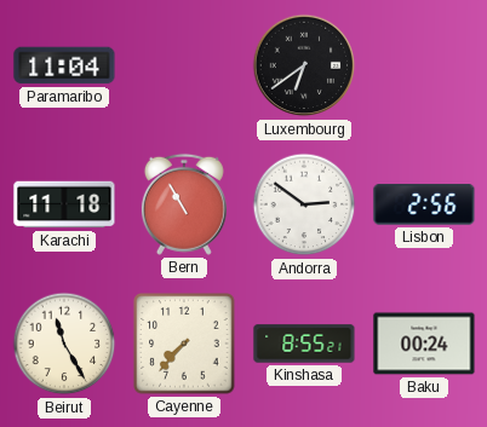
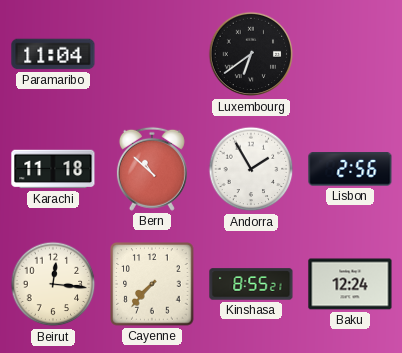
Bern: 10:55 -> 10:52
Andorra: 2:51 -> 1:55
Beirut: 11:25 -> 12:16
Baku: 00:24 -> 12:24
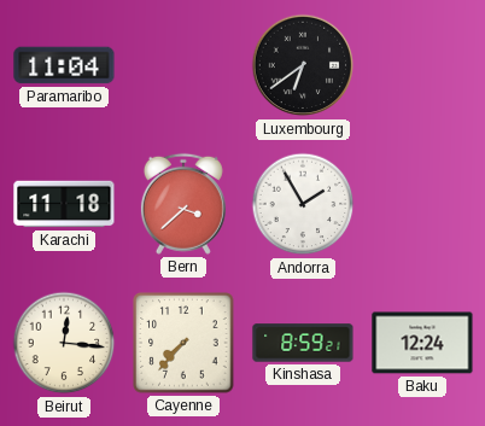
Bern: 10:52 -> 3:38
Lisbon: 2:56 -> none
Kinshasa: 8:55 -> 8:59
